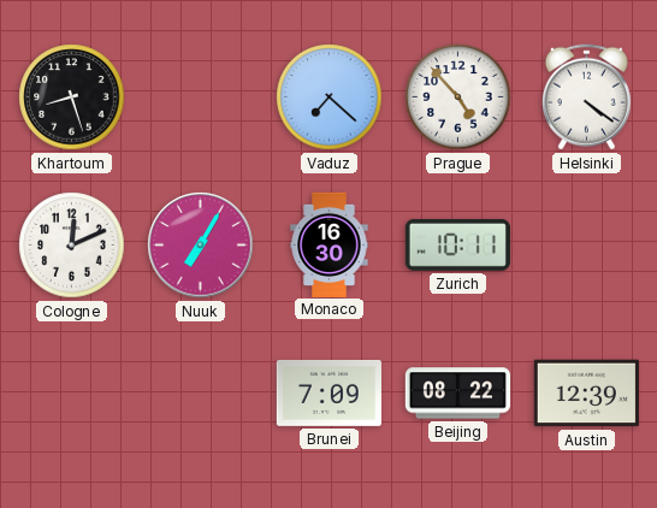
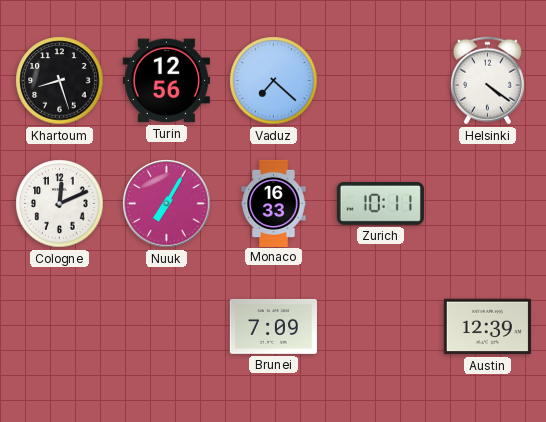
Turin: none -> 12:56
Prague: 4:53 -> none
Monaco: 16:30 -> 16:33
Beijing: 08:22 -> none
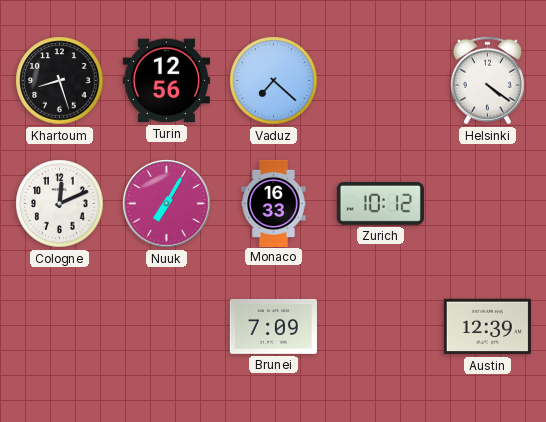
Zurich: 10:11 -> 10:12
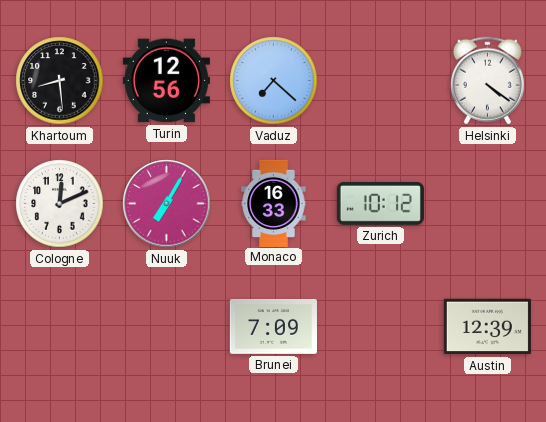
Khartoum: 8:27 -> 8:29
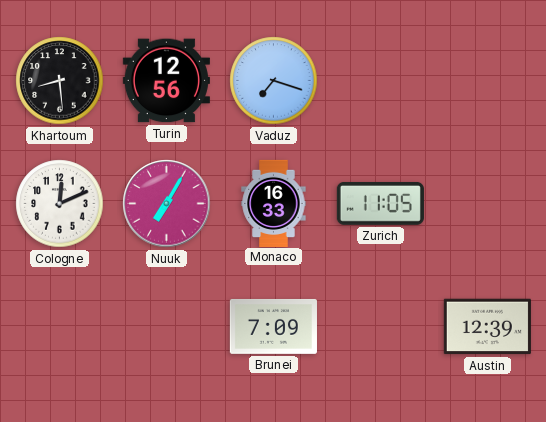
Vaduz: 7:22 -> 7:18
Helsinki: 4:21 -> none
Zurich: 10:12 -> 11:05
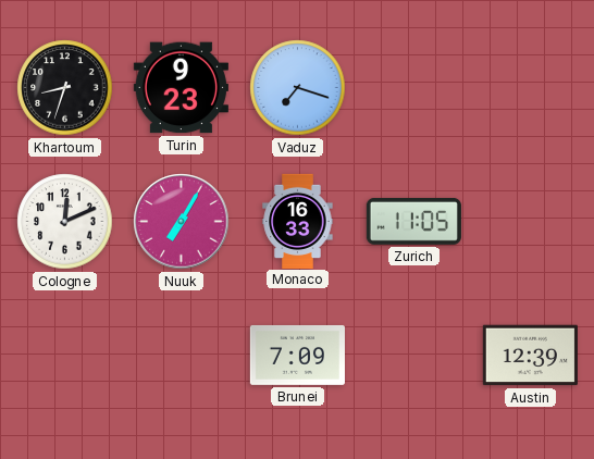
Khartoum: 8:29 -> 8:33
Turin: 12:56 -> 9:23
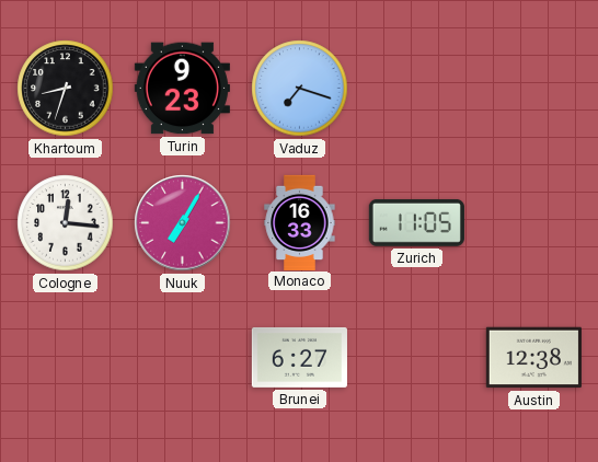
Cologne: 12:11 -> 12:16
Brunei: 7:09 -> 6:27
Austin: 12:39 -> 12:38
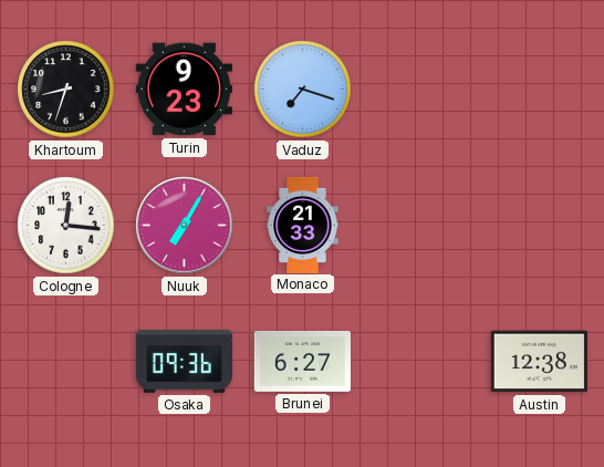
Monaco: 16:33 -> 21:33
Zurich: 11:05 -> none
Osaka: none -> 09:36
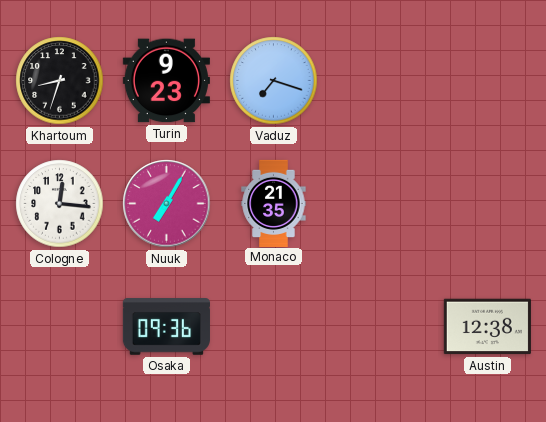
Monaco: 21:33 -> 21:35
Brunei: 6:27 -> none
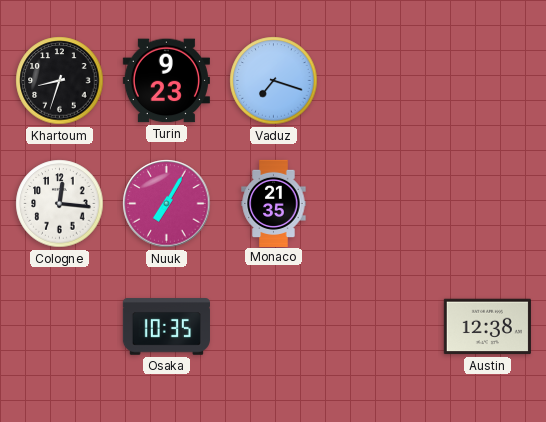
Osaka: 09:36 -> 10:35
